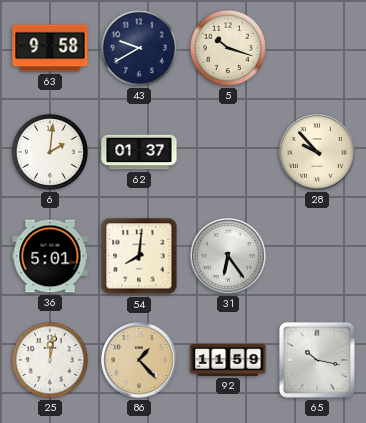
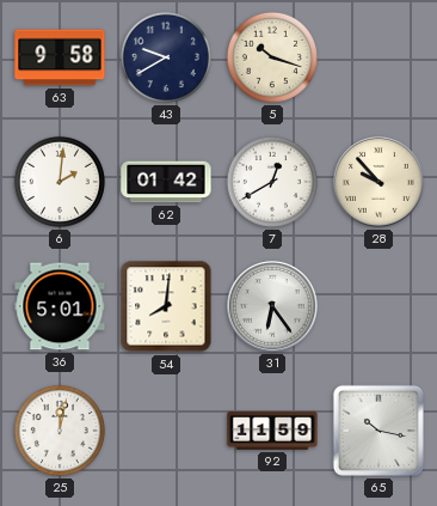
62: 01:37 -> 01:42
7: none -> 12:40
86: 1:23 -> none
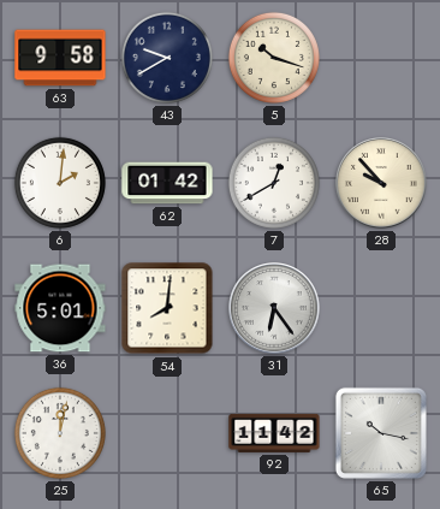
92: 11:59 -> 11:42
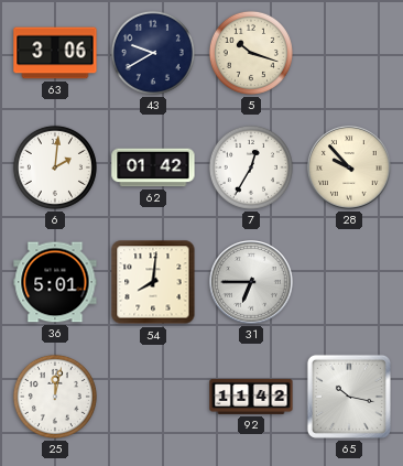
63: 9:58 -> 3:06
7: 12:40 -> 12:35
31: 6:24 -> 6:45
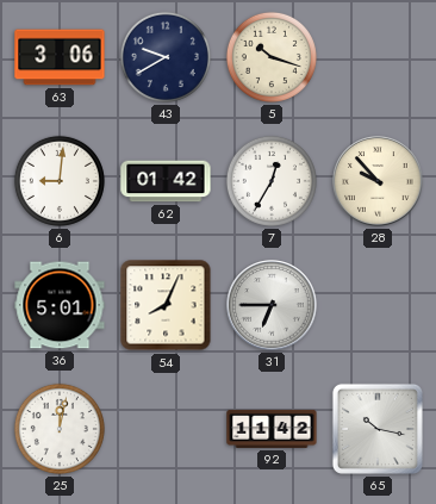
6: 2:01 -> 9:01
54: 8:01 -> 8:04
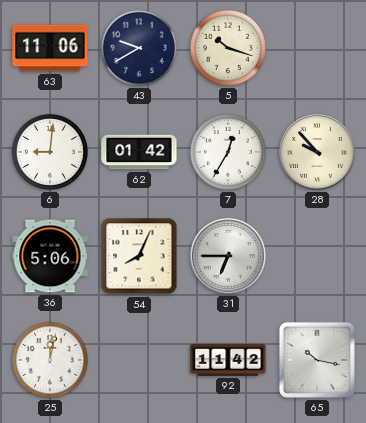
63: 3:06 -> 11:06
36: 5:01 -> 5:06
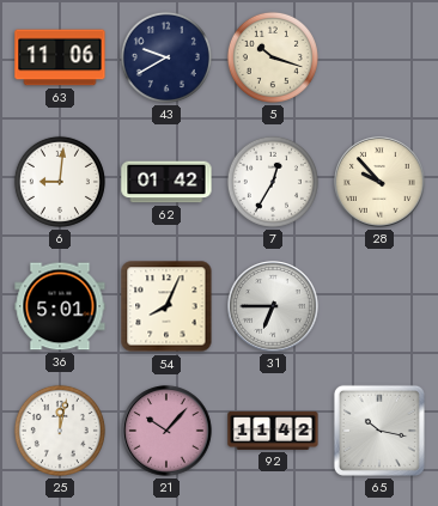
36: 5:06 -> 5:01
21: none -> 10:07
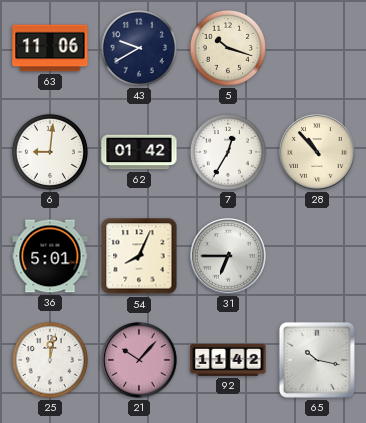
28: 9:53 -> 10:53
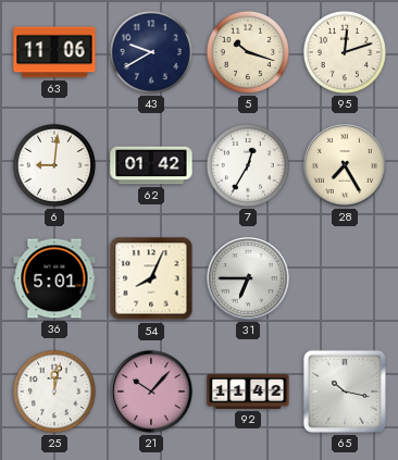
95: none -> 12:12
28: 10:53 -> 7:25
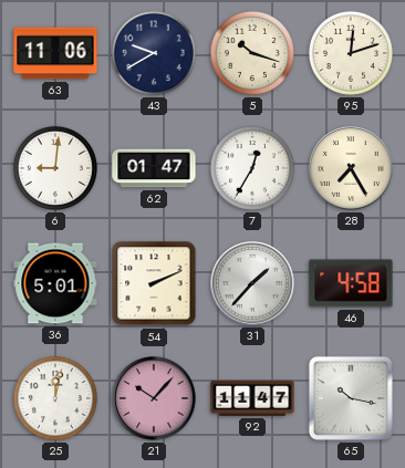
62: 01:42 -> 01:47
54: 8:04 -> 2:11
31: 6:45 -> 1:37
46: none -> 4:58
92: 11:42 -> 11:47
